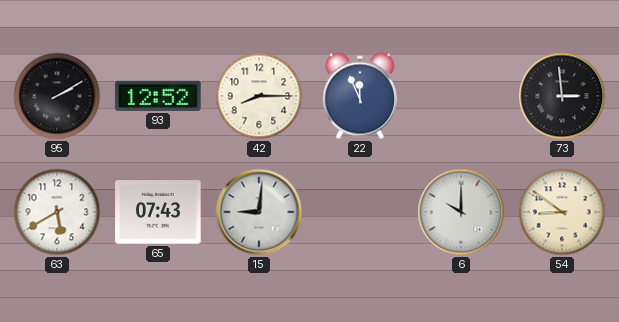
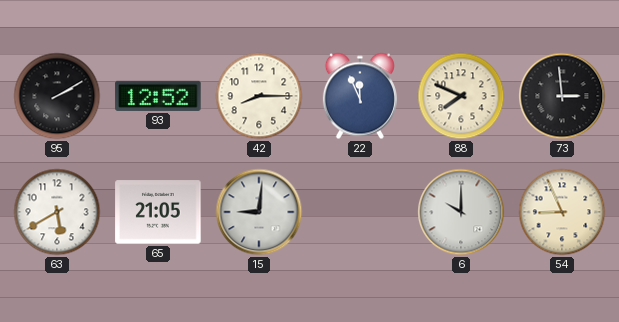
88: none -> 7:49
65: 07:43 -> 21:05
54: 8:51 -> 8:56
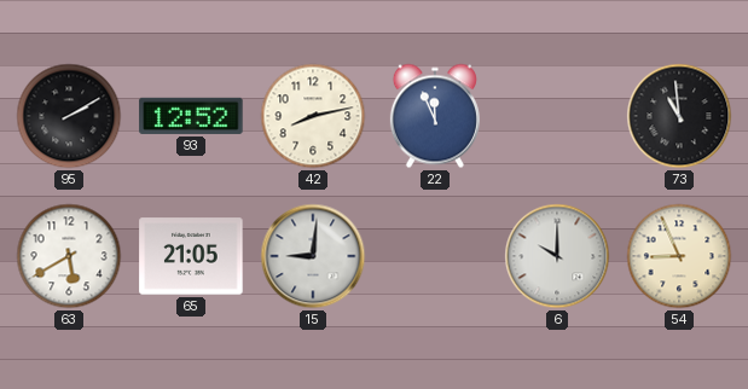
42: 8:15 -> 8:13
88: 7:49 -> none
73: 2:59 -> 10:59
